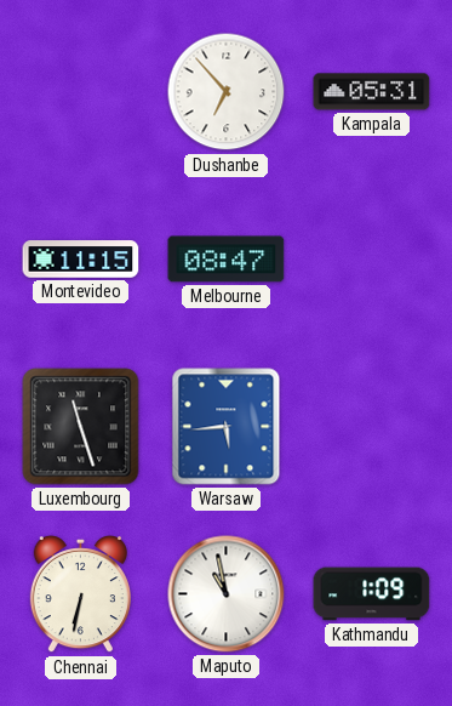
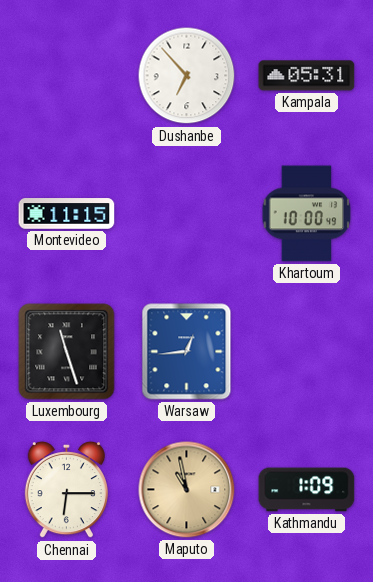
Melbourne: 08:47 -> none
Khartoum: none -> 10:00
Warsaw: 5:44 -> 12:44
Chennai: 6:32 -> 6:15
Maputo dial: white -> champagne
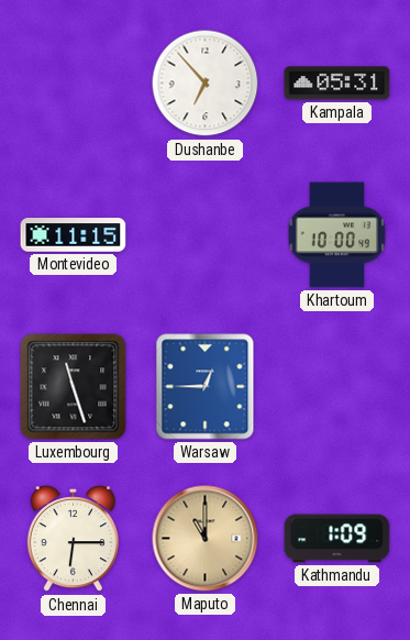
Warsaw: 12:44 -> 12:45
Maputo: 10:58 -> 11:00
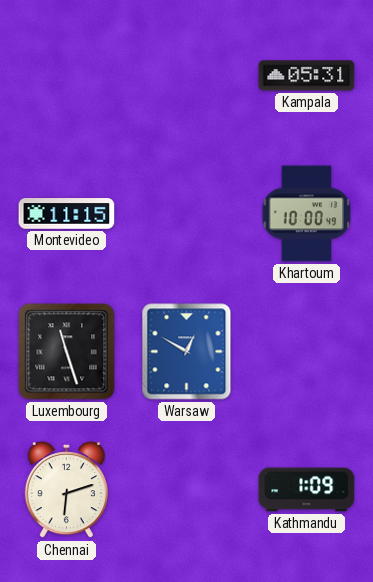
Dushanbe: 6:53 -> none
Warsaw: 12:45 -> 12:50
Chennai: 6:15 -> 6:12
Maputo: 11:00 -> none
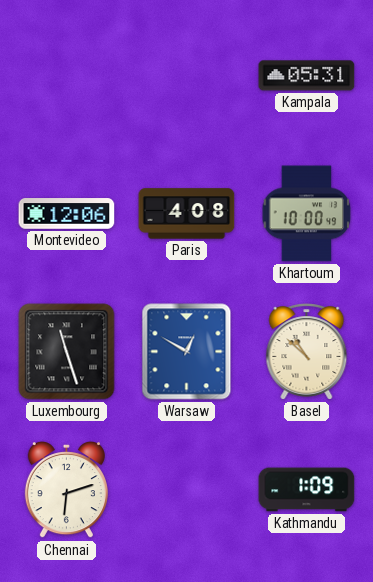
Montevideo: 11:15 -> 12:06
Paris: none -> 4:08
Basel: none -> 10:52
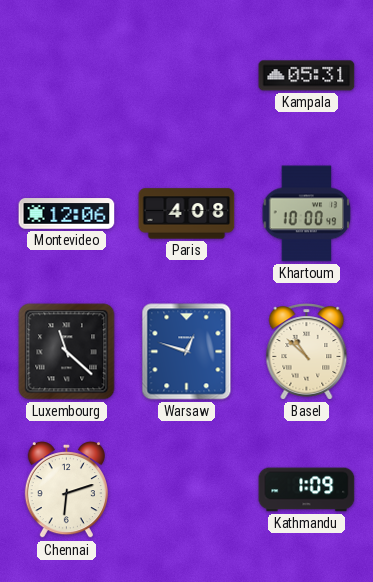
Luxembourg: 11:27 -> 11:22
Warsaw: 12:50 -> 12:48
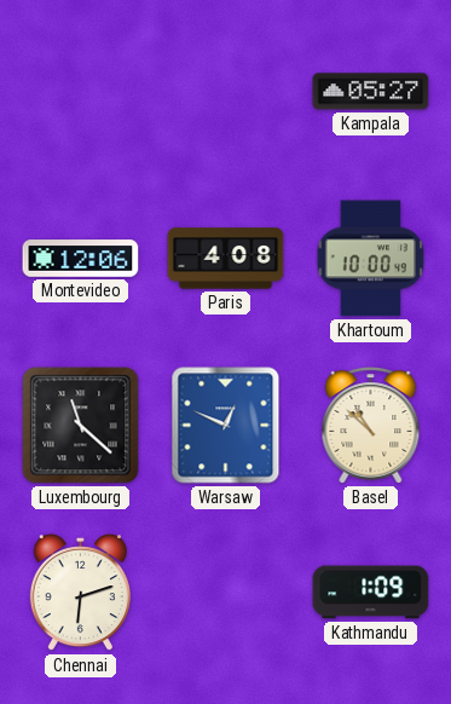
Kampala: 05:31 -> 05:27
Warsaw: 12:48 -> 12:49
